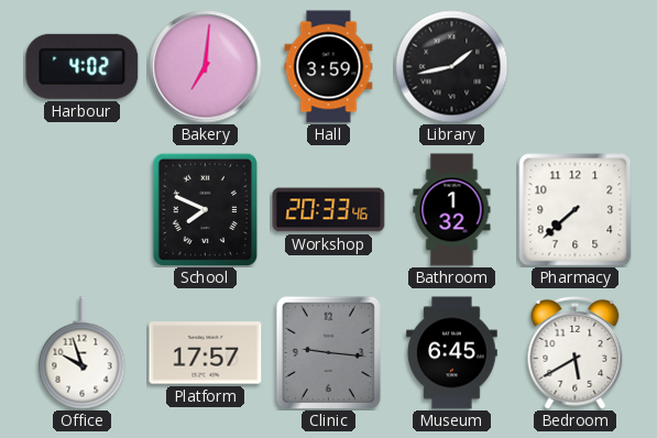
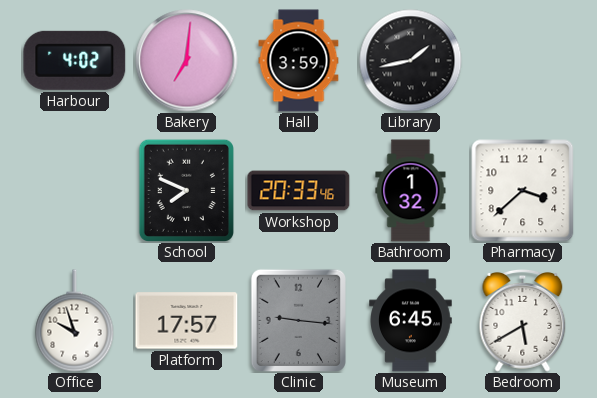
Pharmacy: 7:38 -> 3:38
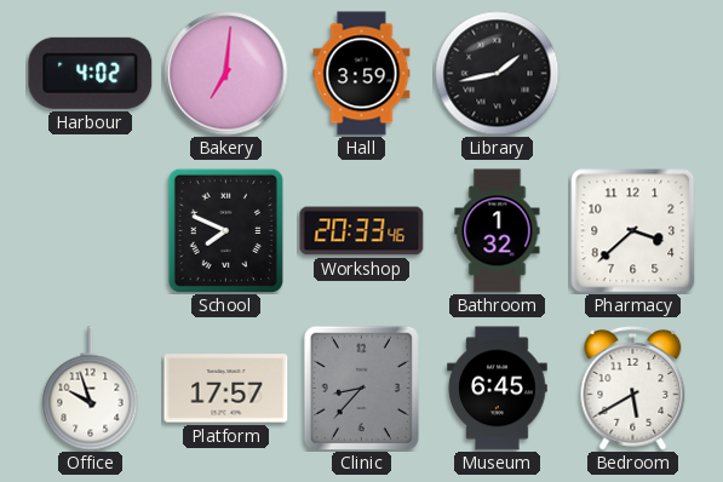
Clinic: 9:16 -> 8:37
